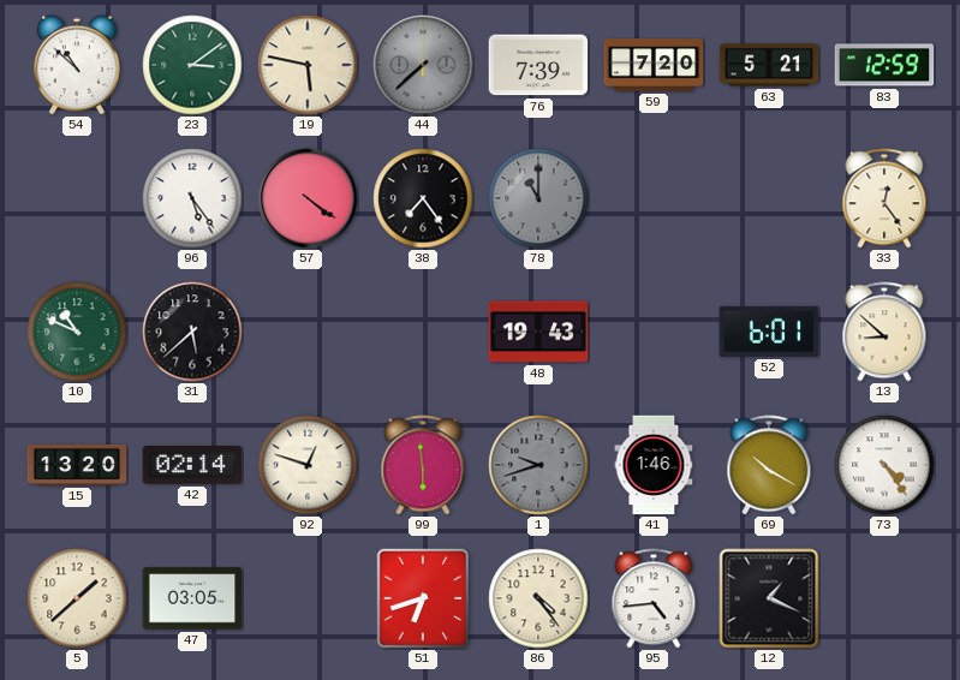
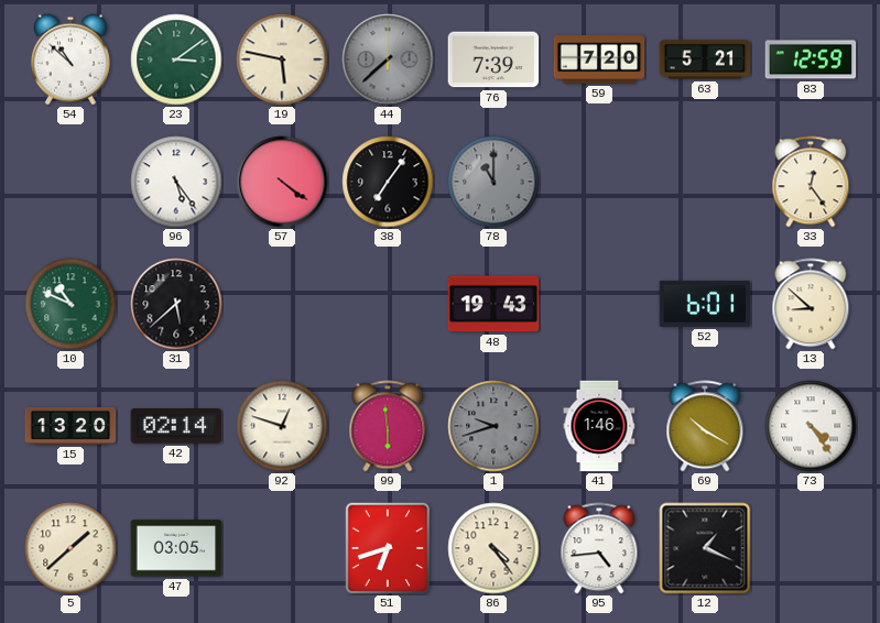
38: 7:24 -> 7:06
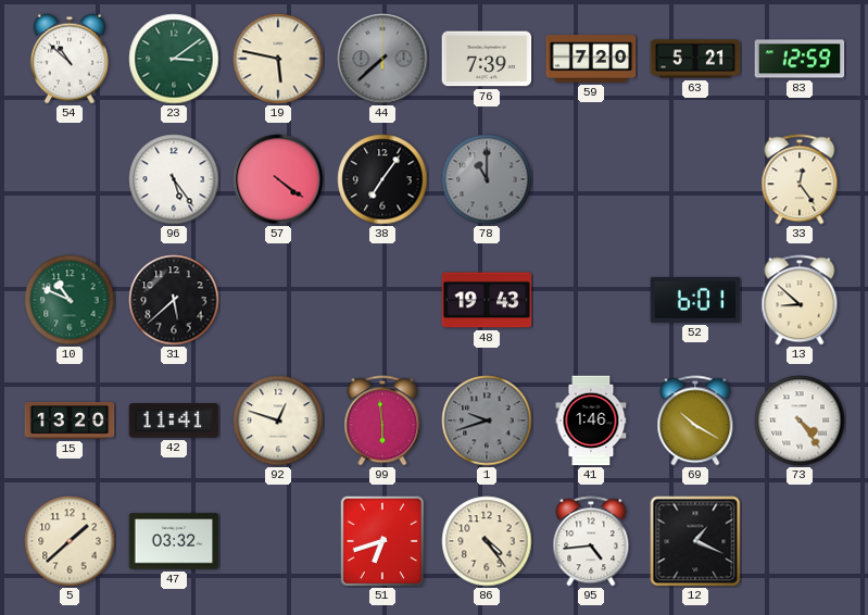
42: 02:14 -> 11:41
47: 03:05 -> 03:32
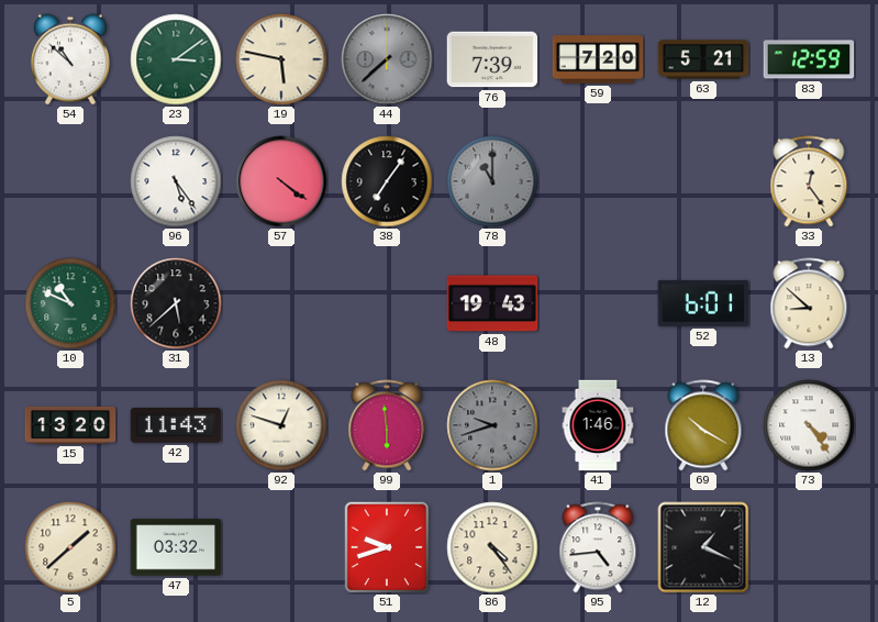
42: 11:41 -> 11:43
51: 6:42 -> 9:42
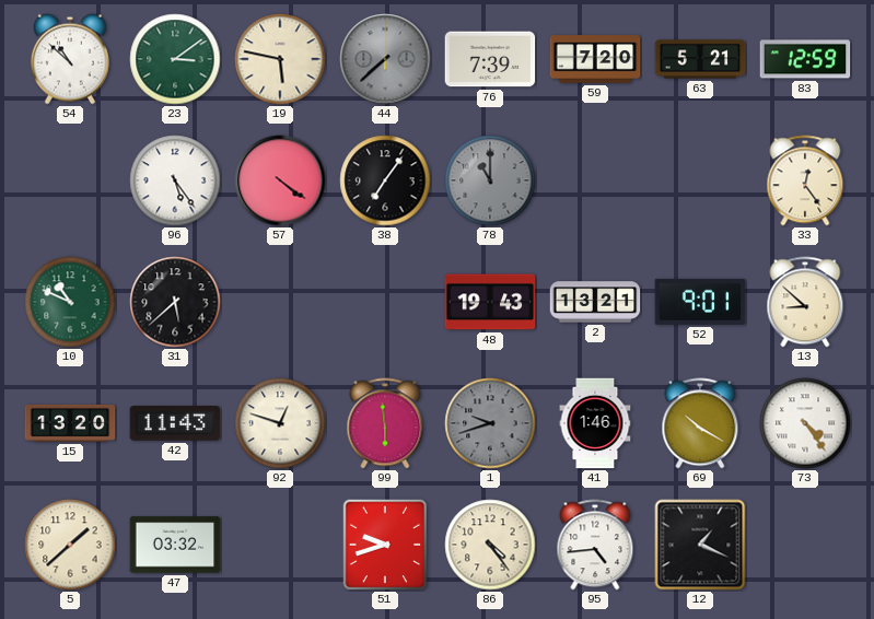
2: none -> 13:21
52: 6:01 -> 9:01
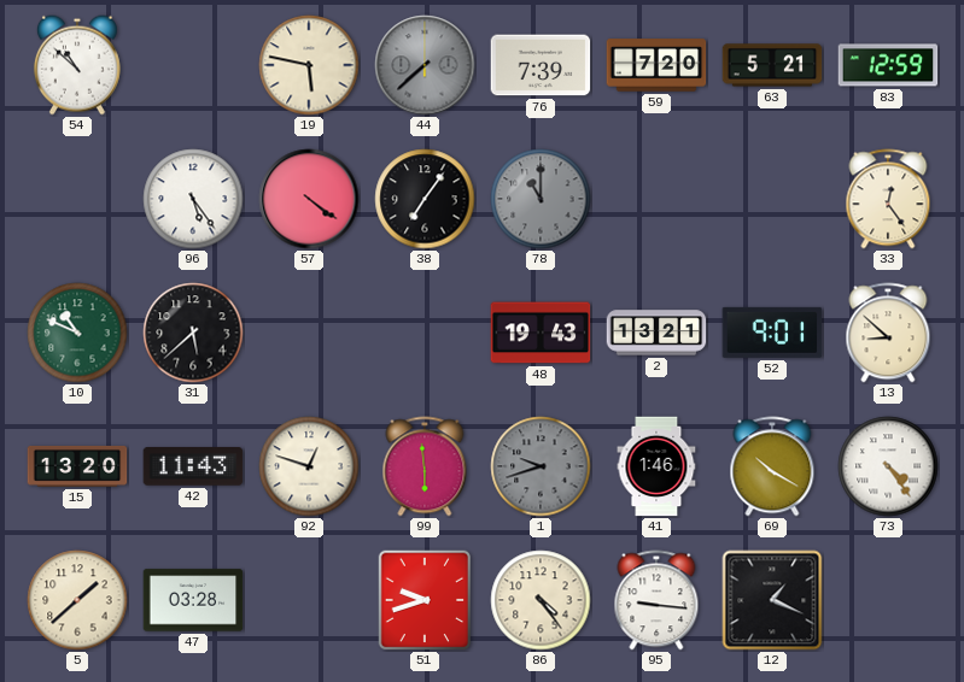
23: 3:09 -> none
47: 03:32 -> 03:28
95: 4:44 -> 9:16
